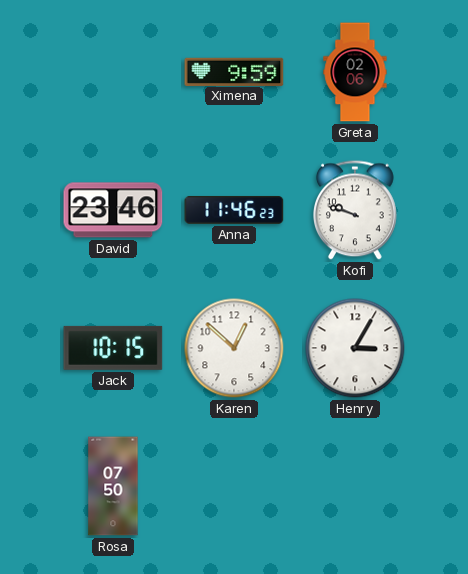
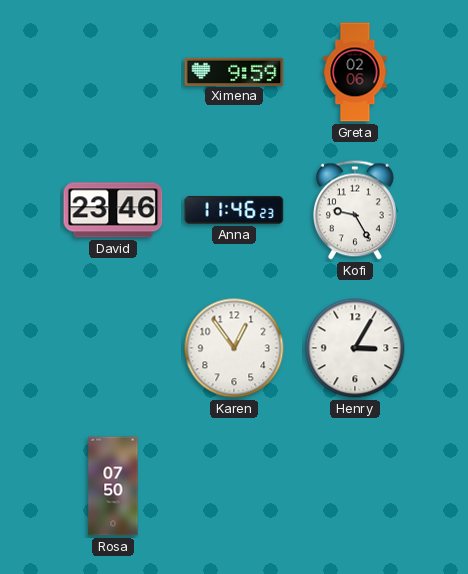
Kofi: 9:48 -> 9:25
Jack: 10:15 -> none
Karen: 12:52 -> 12:54
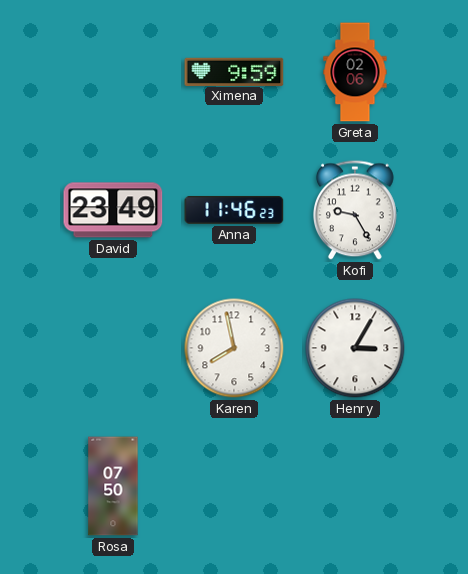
David: 23:46 -> 23:49
Karen: 12:54 -> 7:58
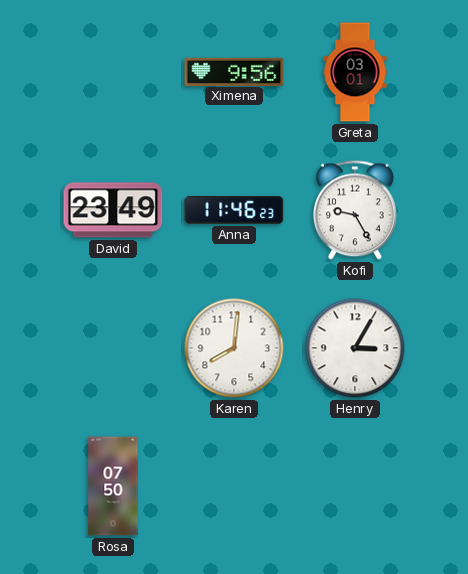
Ximena: 9:59 -> 9:56
Greta: 02:06 -> 03:01
Karen: 7:58 -> 8:01
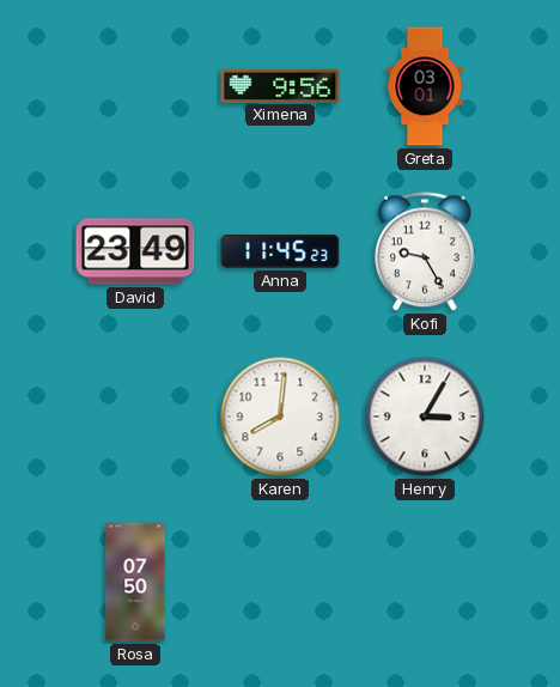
Anna: 11:46 -> 11:45
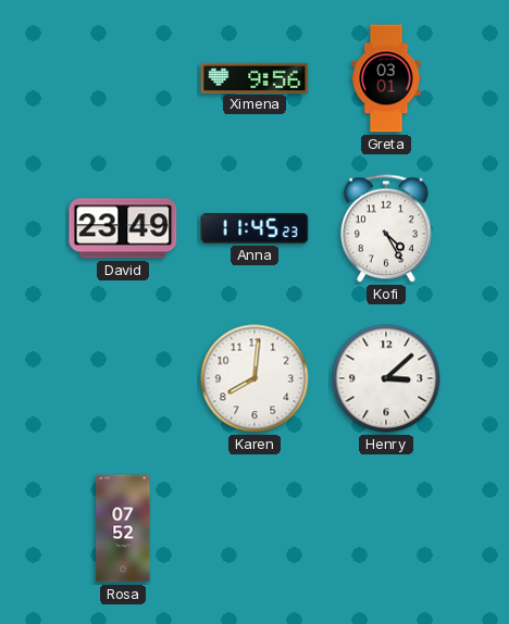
Kofi: 9:25 -> 4:25
Henry: 3:05 -> 3:08
Rosa: 07:50 -> 07:52
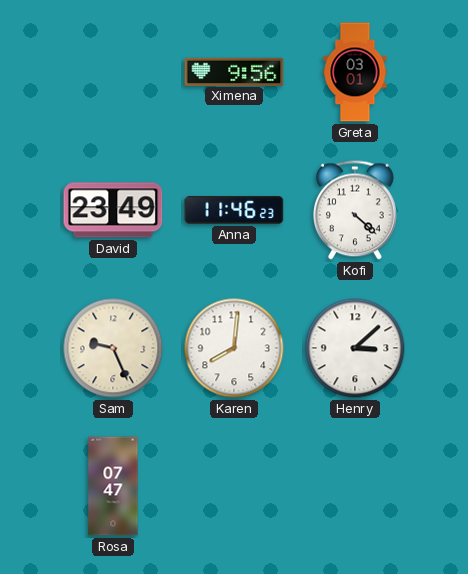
Anna: 11:45 -> 11:46
Kofi: 4:25 -> 4:22
Sam: none -> 9:26
Rosa: 07:52 -> 07:47
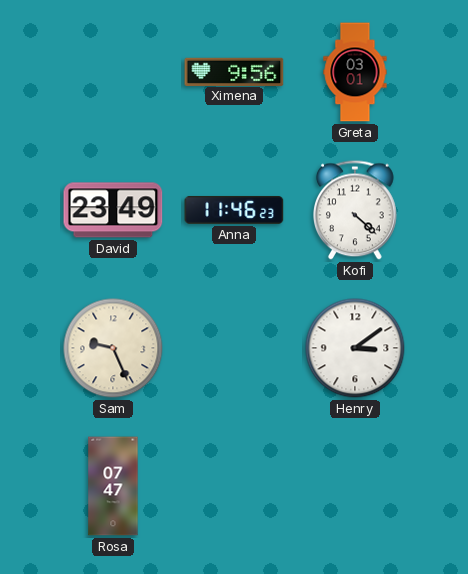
Karen: 8:01 -> none
Henry: 3:08 -> 3:09
